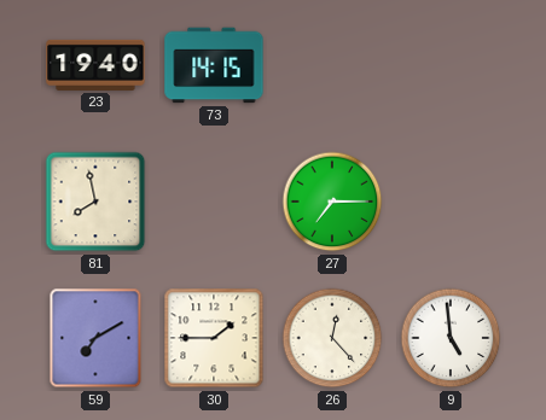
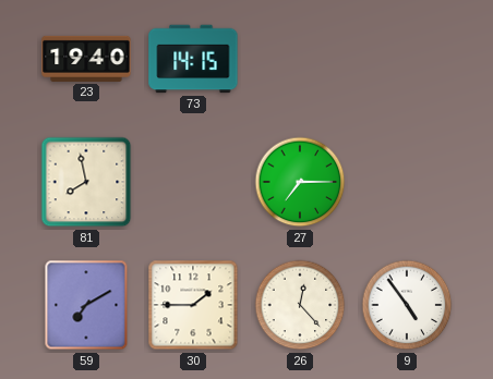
9: 4:59 -> 4:54
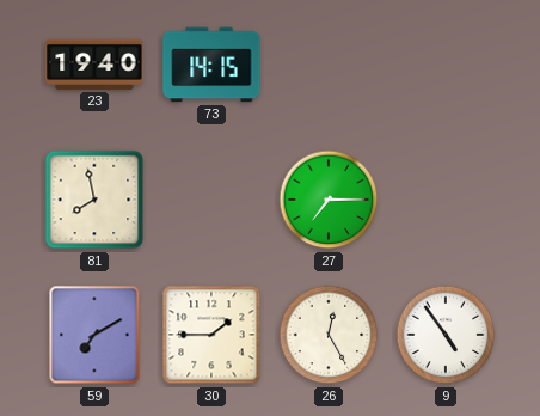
26: 12:23 -> 12:25
